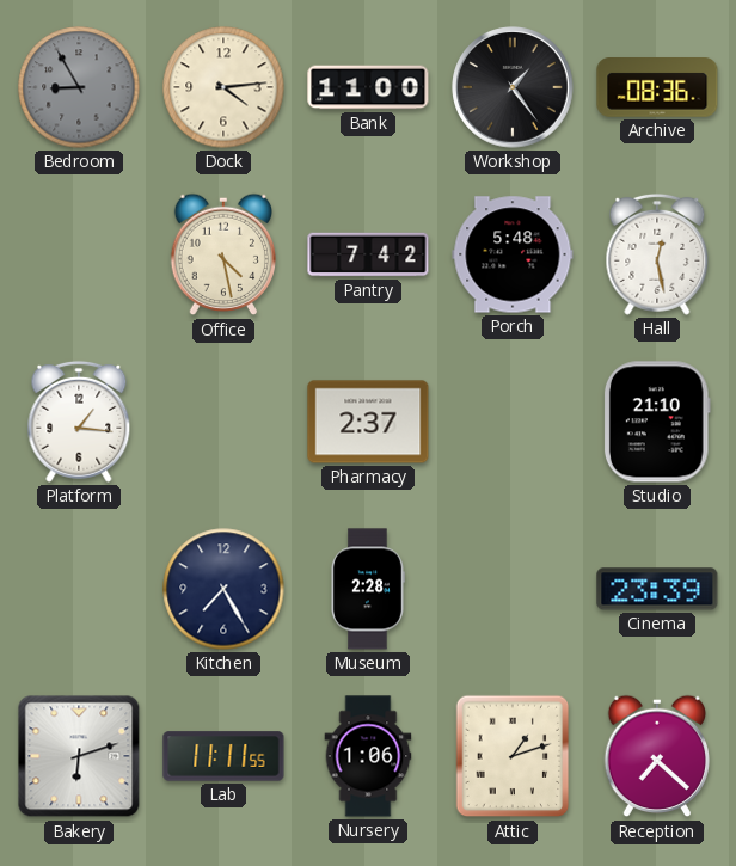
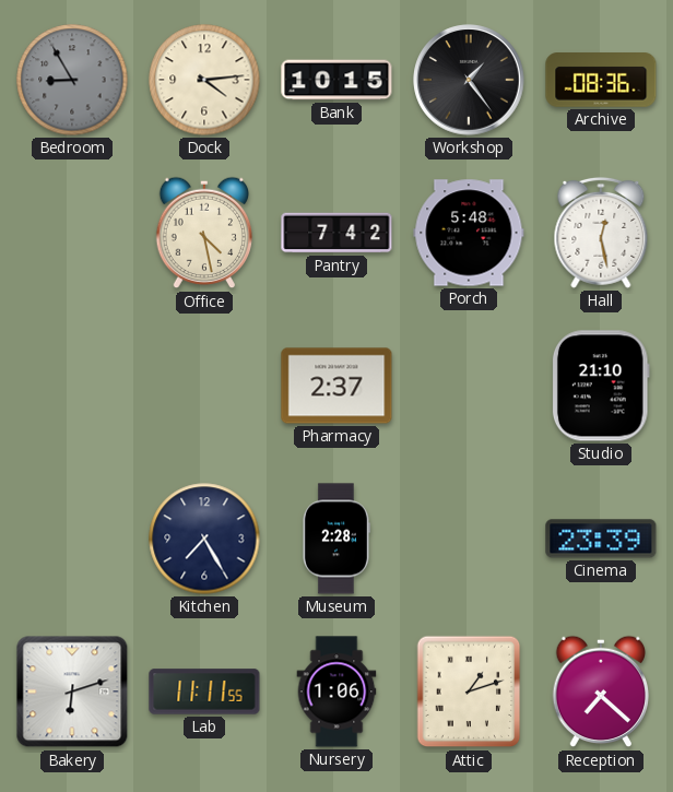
Bank: 11:00 -> 10:15
Platform: 1:16 -> none
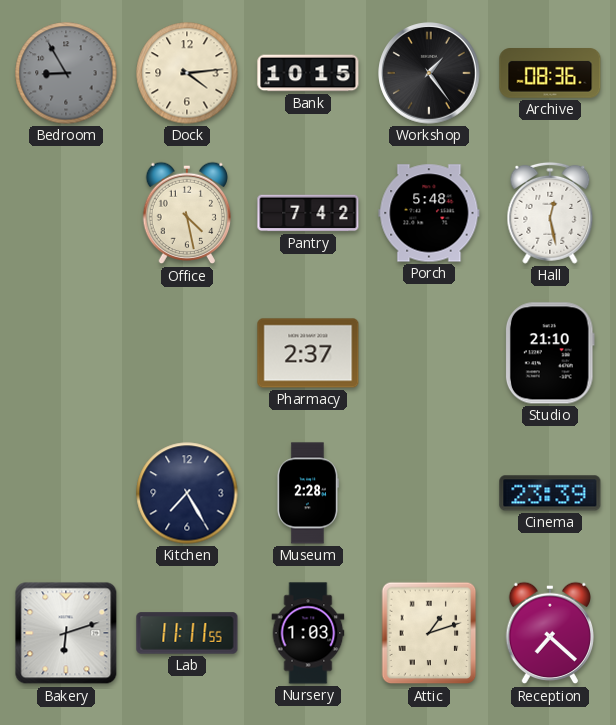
Nursery: 1:06 -> 1:03
